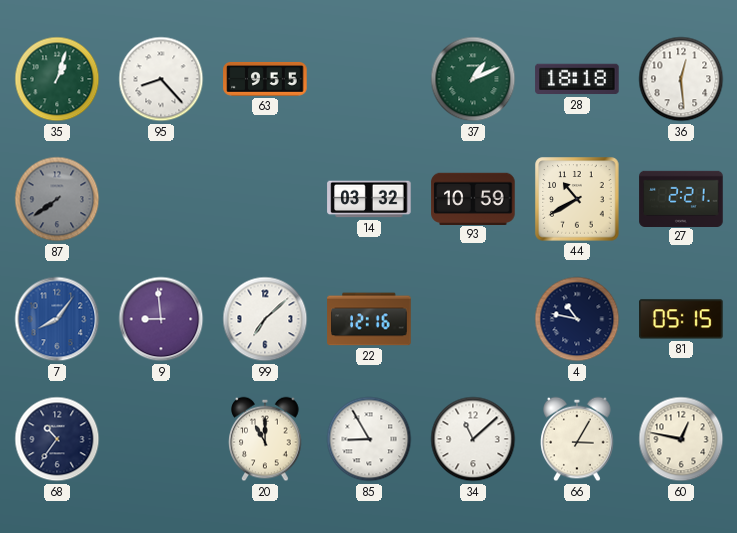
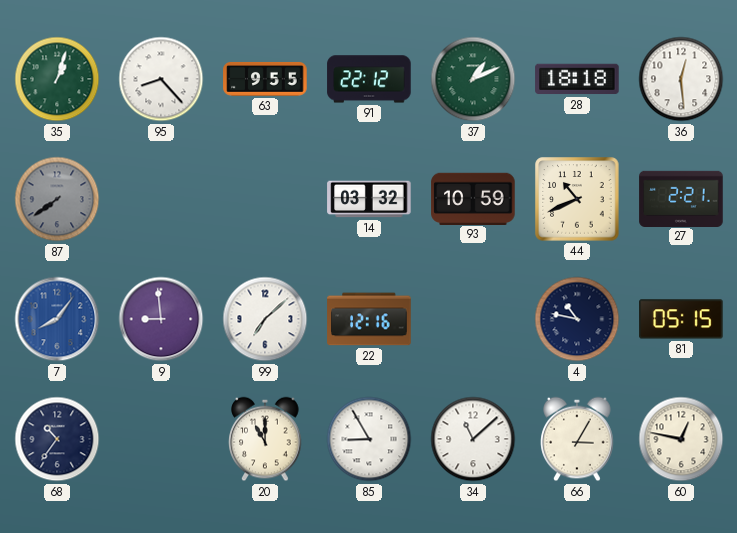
91: none -> 22:12
44: 10:40 -> 10:41
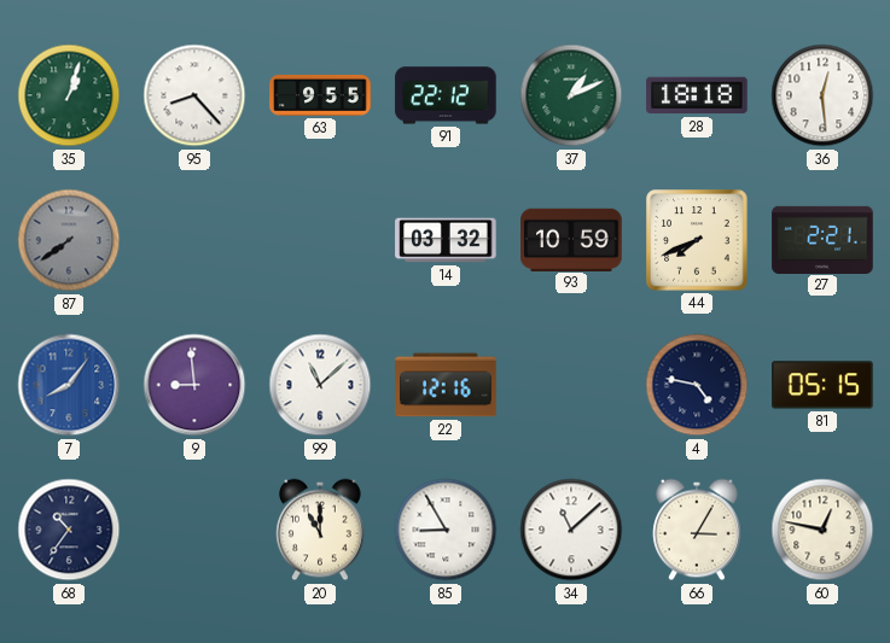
44: 10:41 -> 7:41
99: 7:08 -> 11:08
4: 10:47 -> 4:47
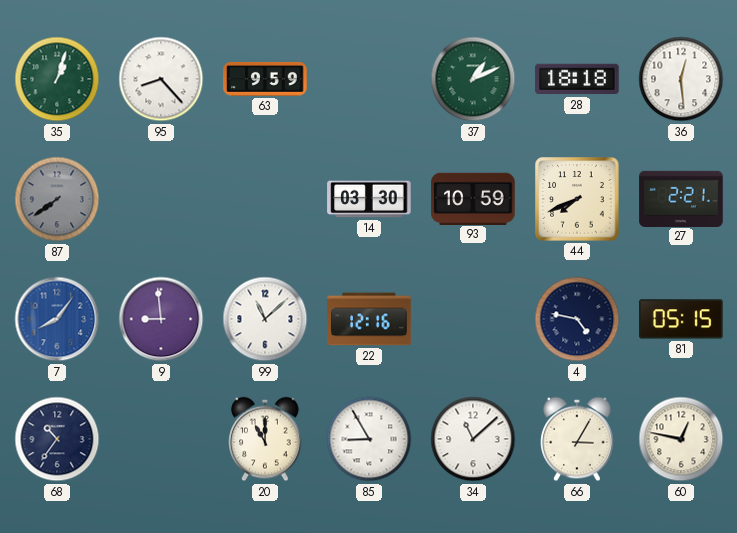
63: 9:55 -> 9:59
91: 22:12 -> none
14: 03:32 -> 03:30
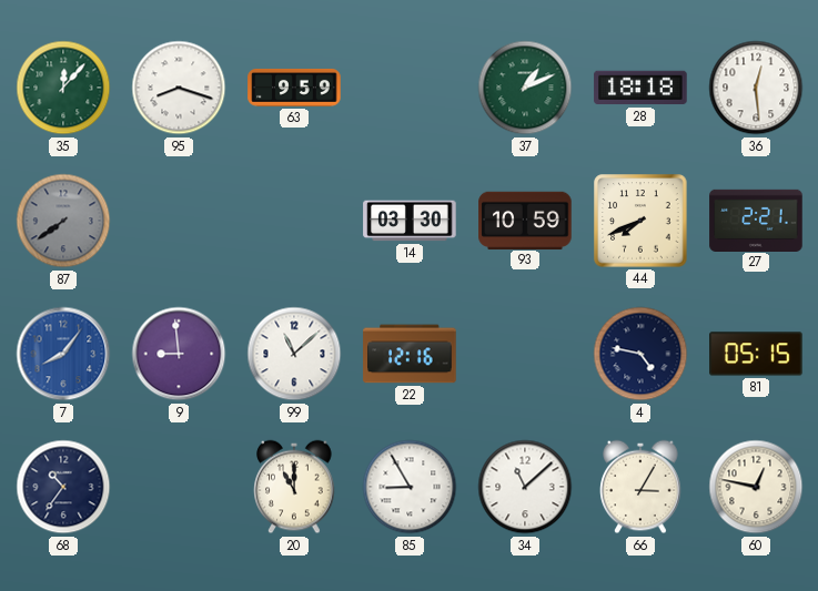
35: 1:03 -> 12:07
95: 8:23 -> 8:18
